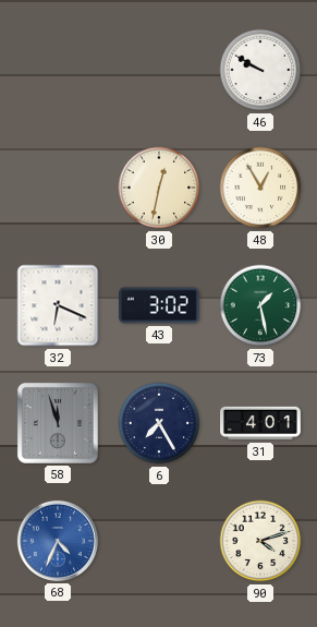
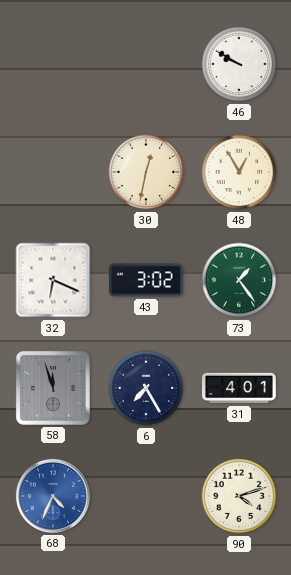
73: 1:28 -> 1:24
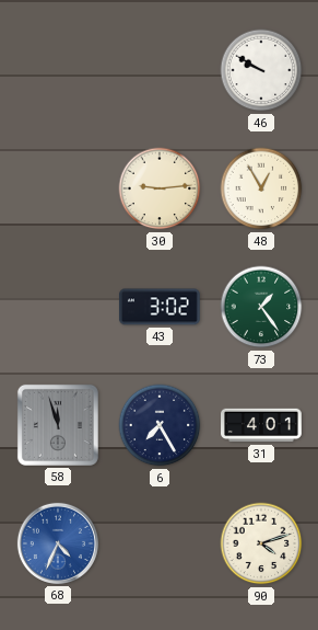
30: 12:32 -> 9:14
32: 6:19 -> none
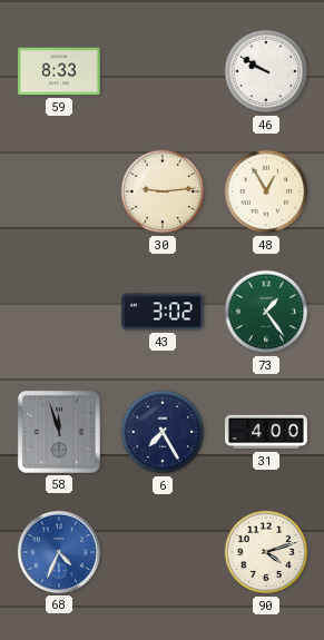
59: none -> 8:33
31: 4:01 -> 4:00
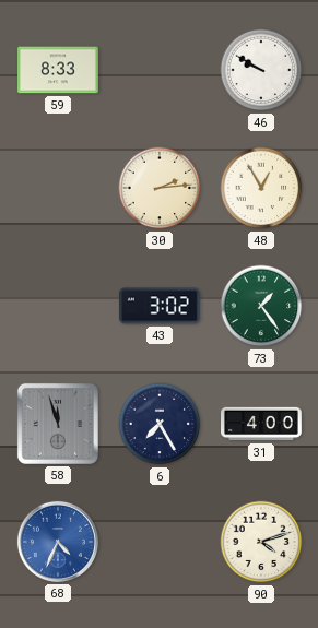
30: 9:14 -> 2:14
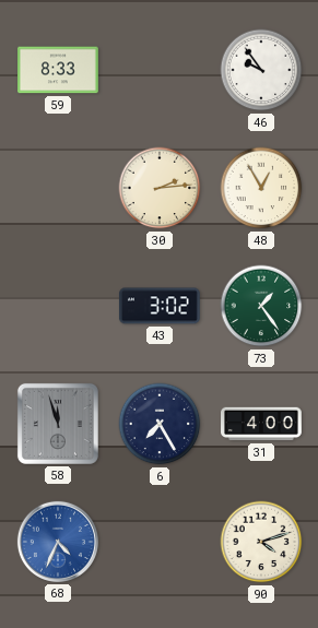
46: 9:50 -> 9:54
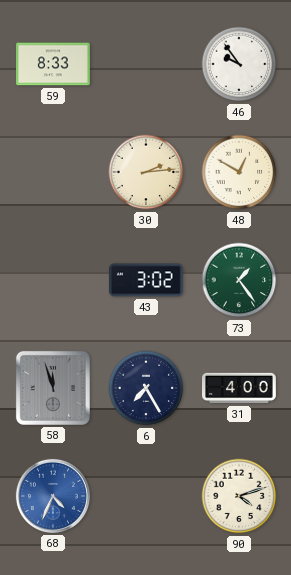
48: 12:55 -> 12:50
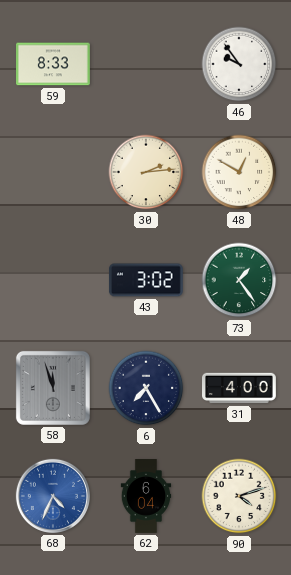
62: none -> 6:04
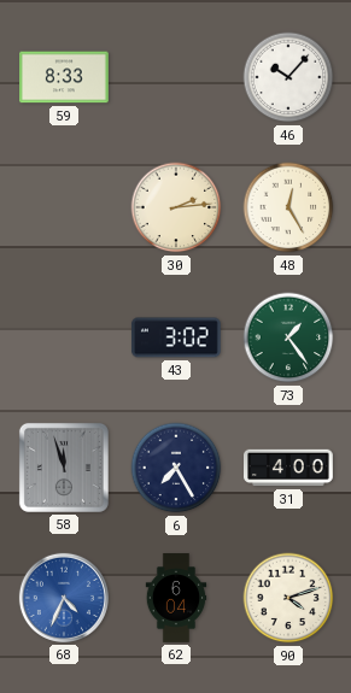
46: 9:54 -> 10:07
48: 12:50 -> 12:25
